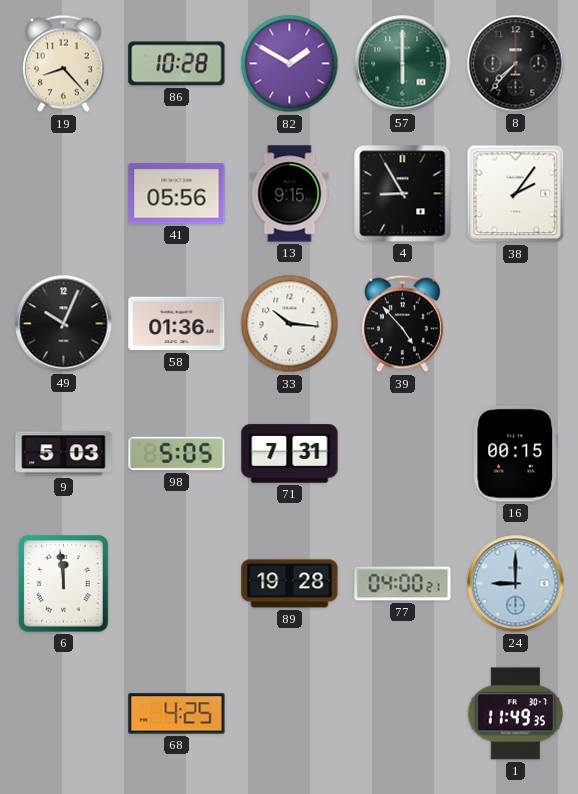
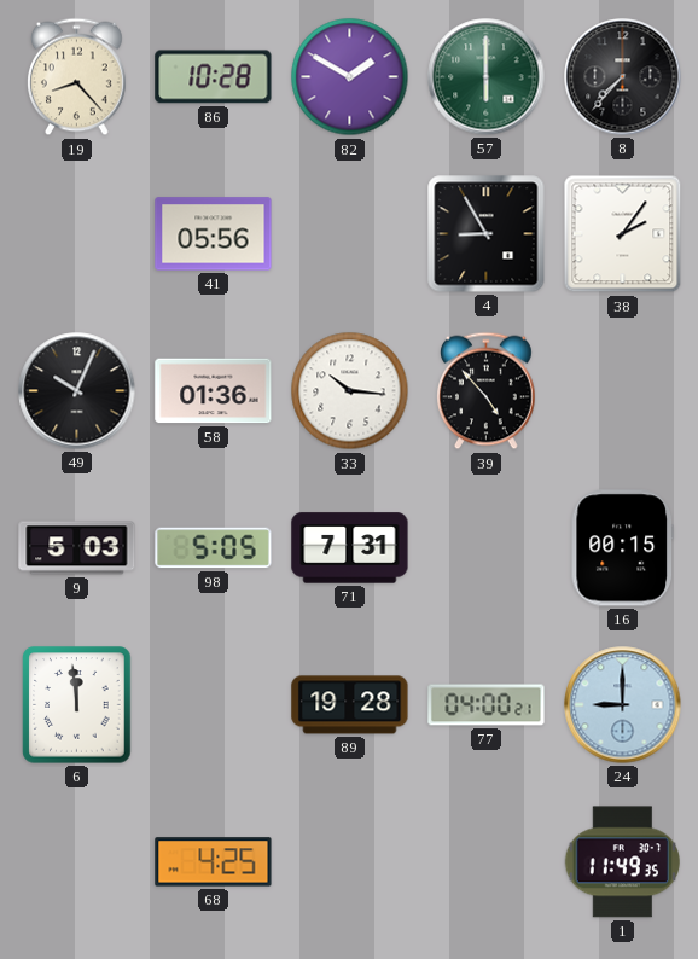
13: 9:15 -> none
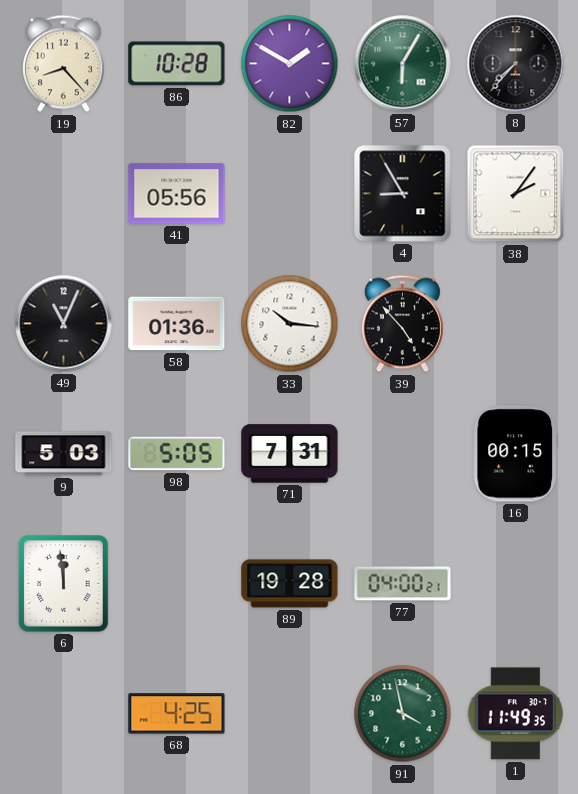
57: 6:00 -> 6:05
49: 10:04 -> 11:04
24: 9:00 -> none
91: none -> 3:58
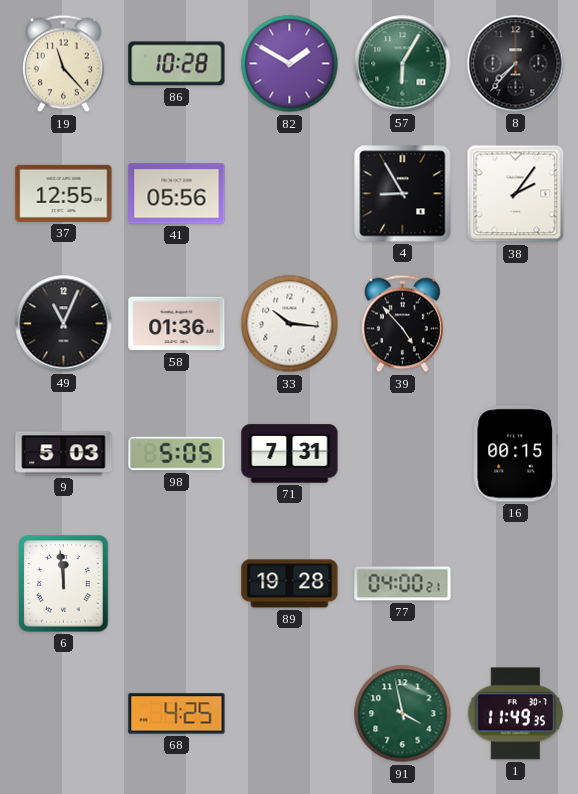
19: 8:23 -> 11:23
37: none -> 12:55
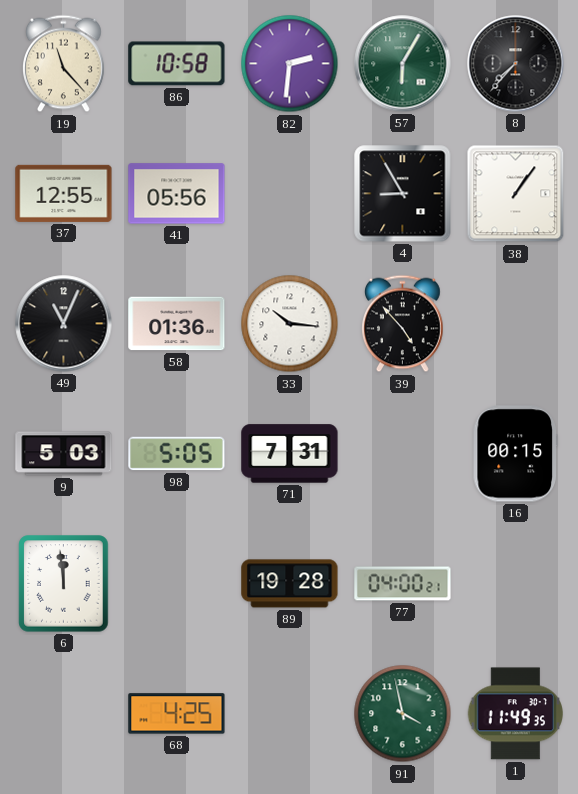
86: 10:28 -> 10:58
82: 1:50 -> 2:31
38: 2:06 -> 1:06
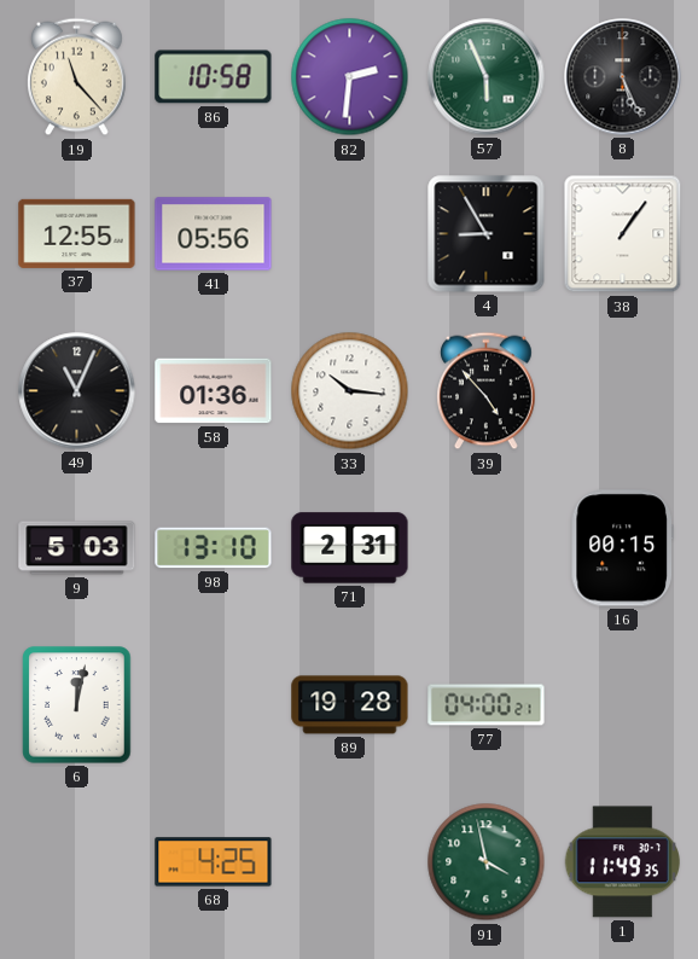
57: 6:05 -> 5:56
8: 7:37 -> 5:26
98: 5:05 -> 13:10
71: 7:31 -> 2:31
6: 11:59 -> 12:02
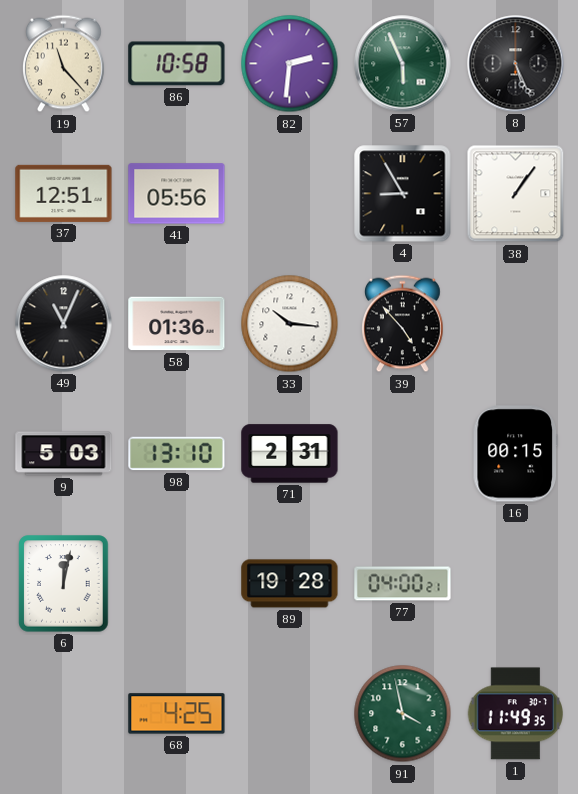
37: 12:55 -> 12:51
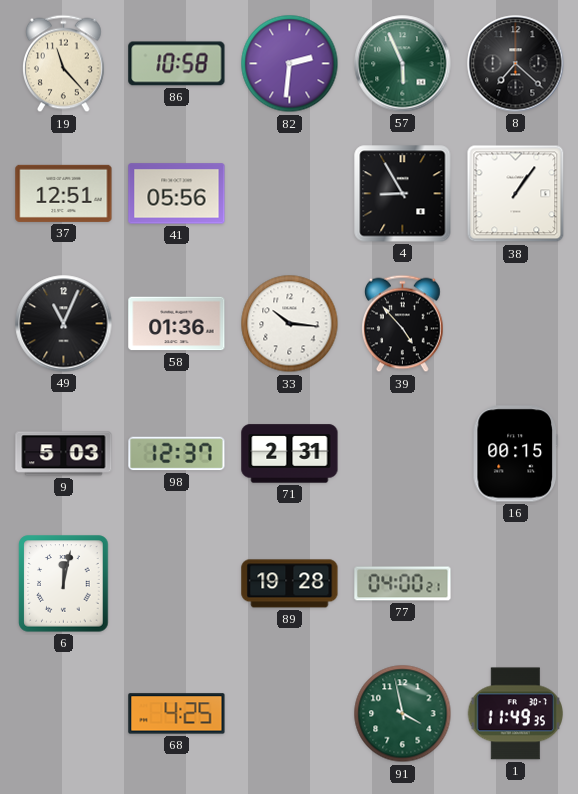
8: 5:26 -> 7:22
98: 13:10 -> 12:37
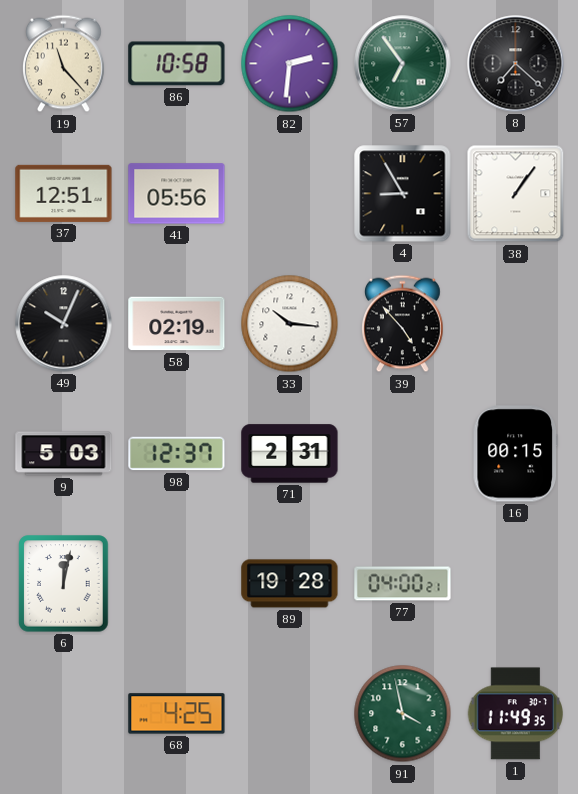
57: 5:56 -> 6:54
49: 11:04 -> 10:04
58: 01:36 -> 02:19
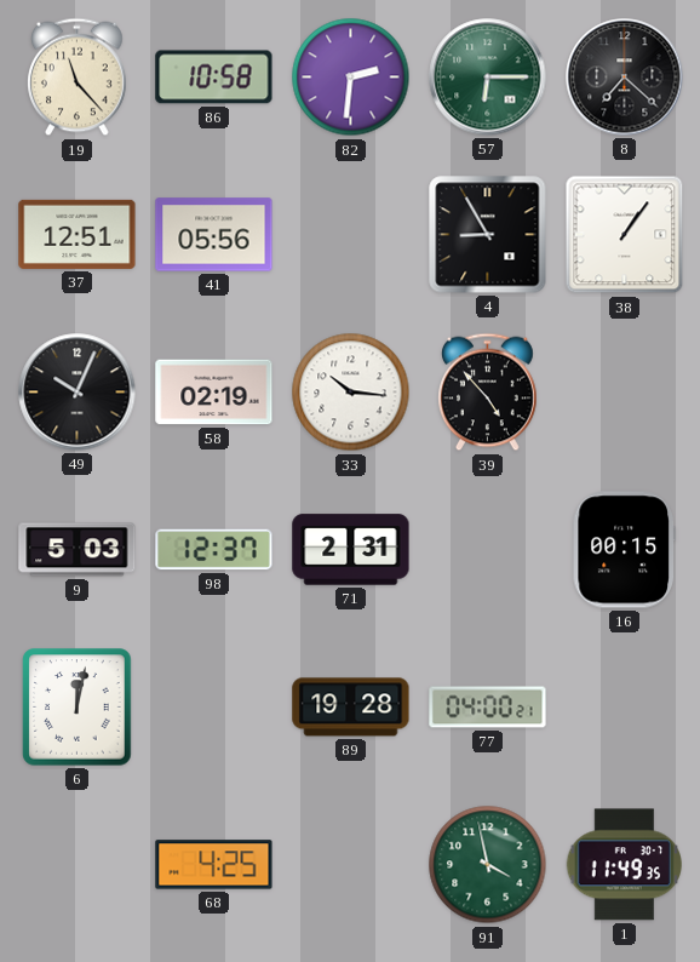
57: 6:54 -> 6:15
